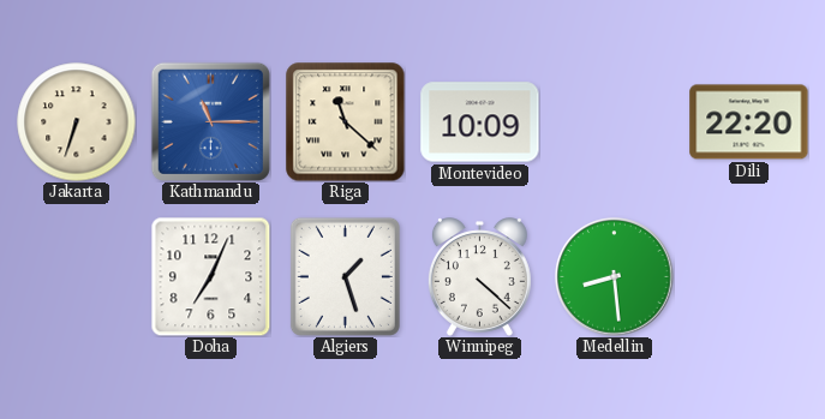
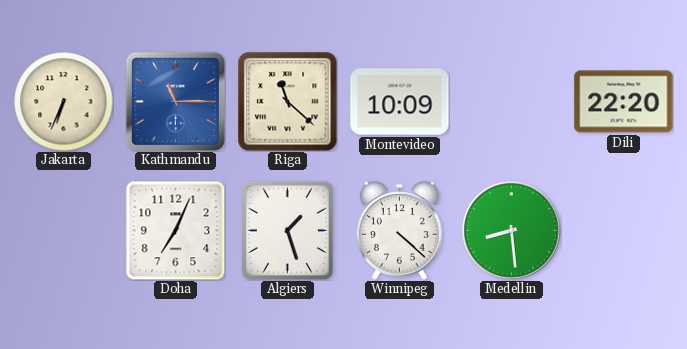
Jakarta: 6:33 -> 6:34
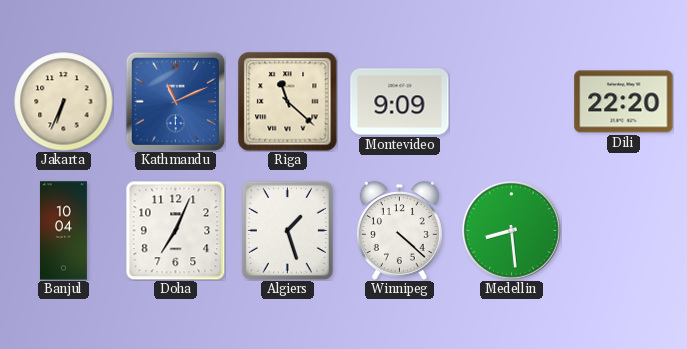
Kathmandu: 11:15 -> 11:11
Montevideo: 10:09 -> 9:09
Banjul: none -> 10:04
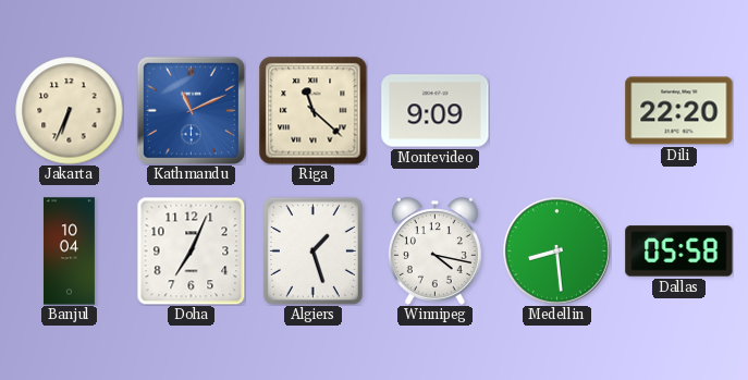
Winnipeg: 4:22 -> 4:17
Dallas: none -> 05:58
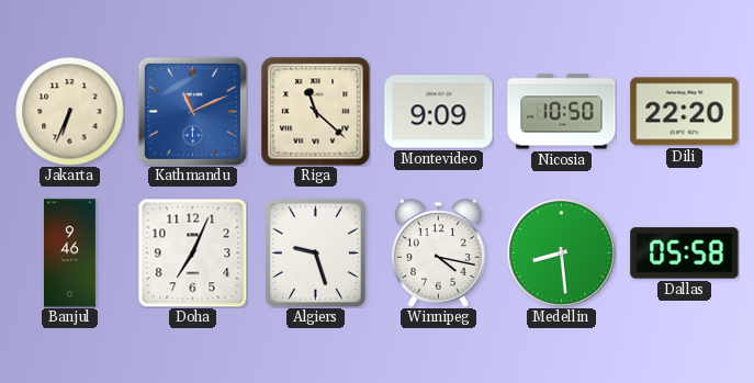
Nicosia: none -> 10:50
Banjul: 10:04 -> 9:46
Algiers: 1:27 -> 9:27
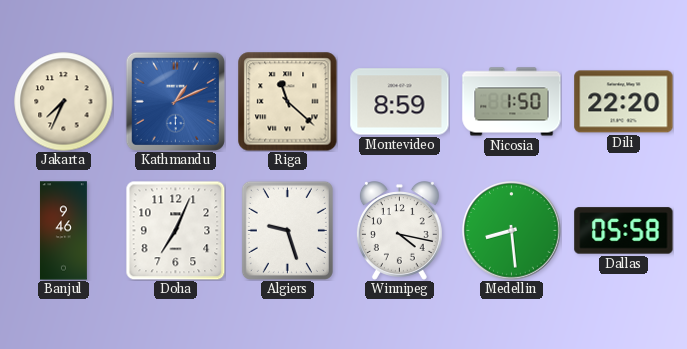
Jakarta: 6:34 -> 7:34
Kathmandu: 11:11 -> 1:11
Montevideo: 9:09 -> 8:59
Nicosia: 10:50 -> 1:50
